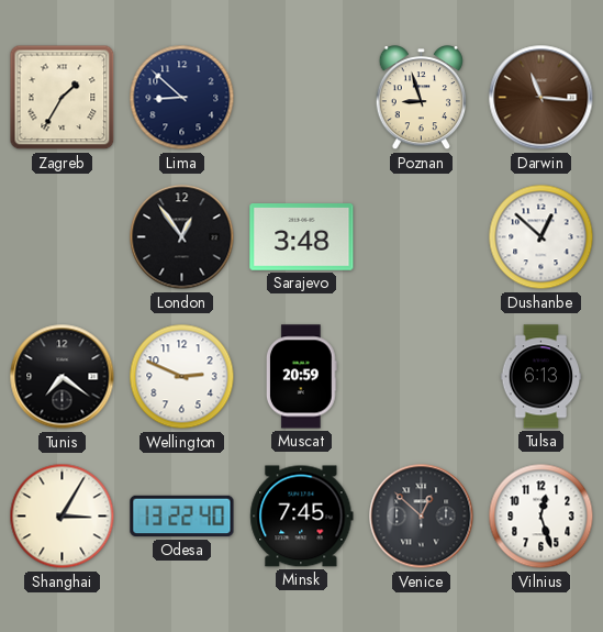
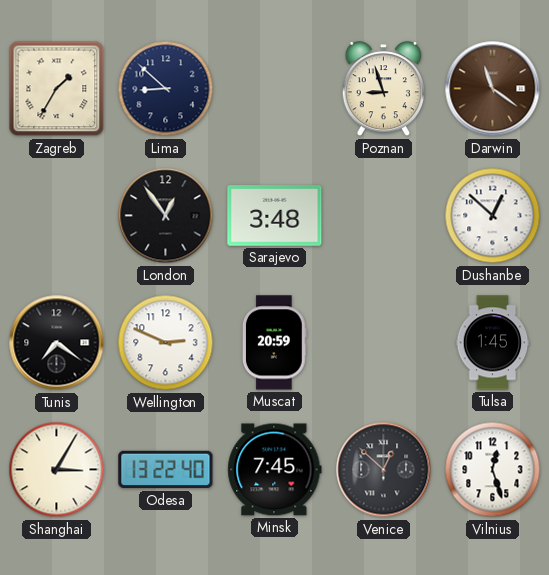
Darwin: 11:16 -> 11:21
Tulsa: 6:13 -> 1:45
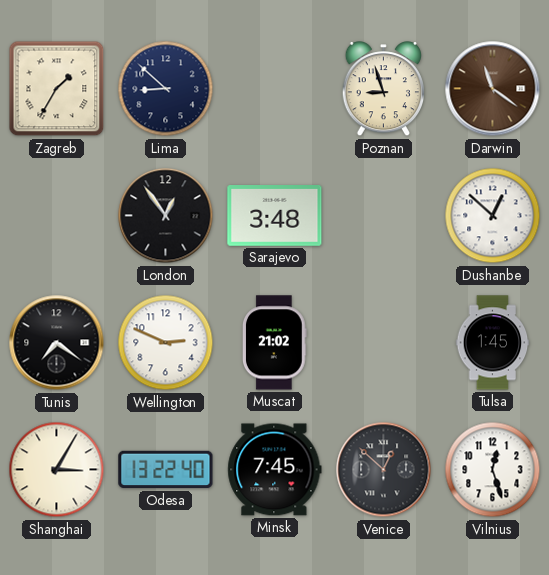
Muscat: 20:59 -> 21:02
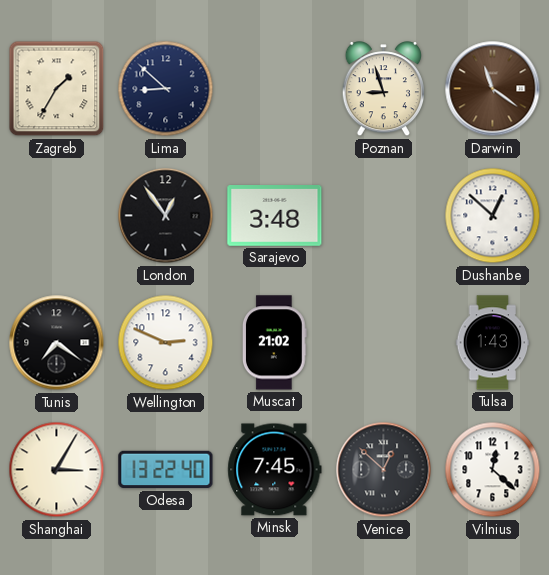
Tulsa: 1:45 -> 1:43
Vilnius: 12:27 -> 12:22
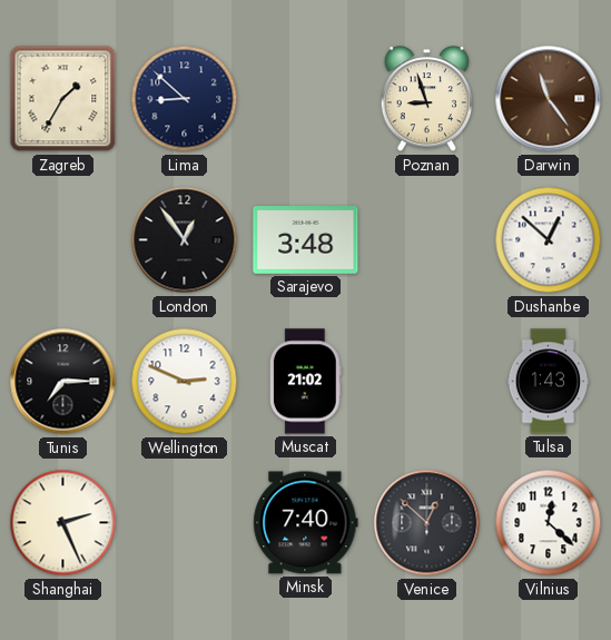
Darwin: 11:21 -> 11:24
Tunis: 7:21 -> 7:15
Shanghai: 3:05 -> 2:26
Odesa: 13:22 -> none
Minsk: 7:45 -> 7:40
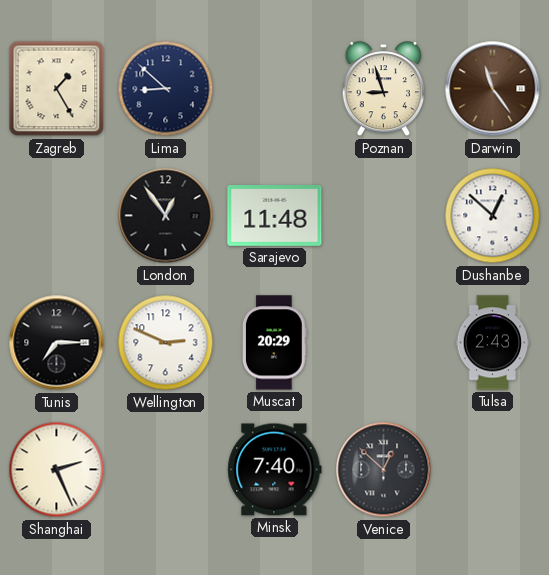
Zagreb: 1:35 -> 1:25
Sarajevo: 3:48 -> 11:48
Muscat: 21:02 -> 20:29
Tulsa: 1:43 -> 2:43
Vilnius: 12:22 -> none
